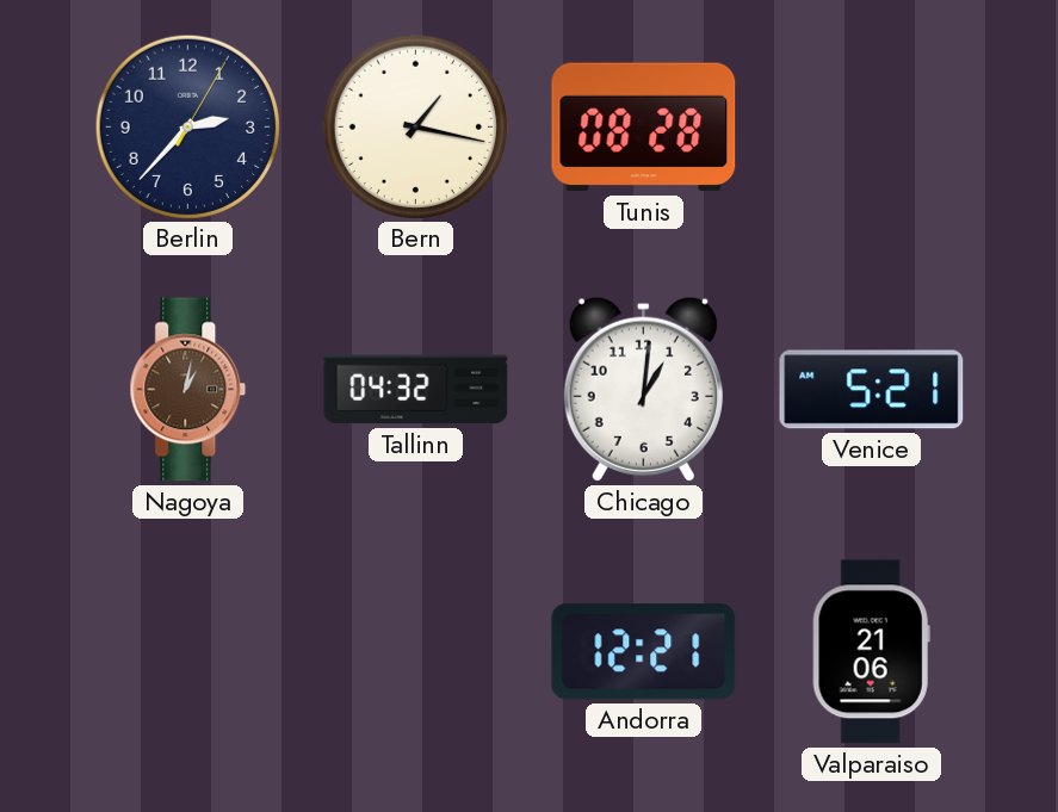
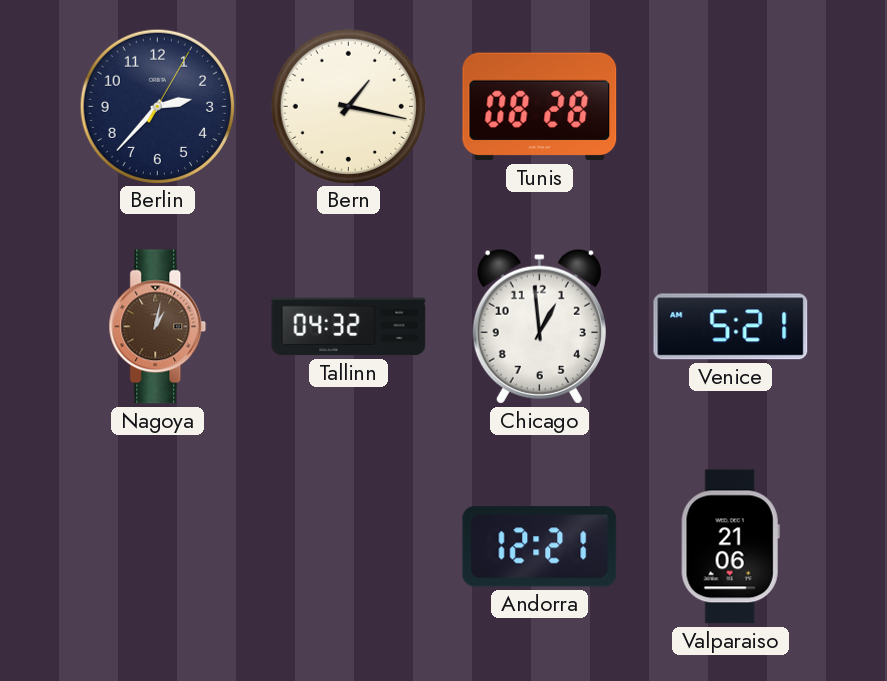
Chicago: 1:01 -> 12:59
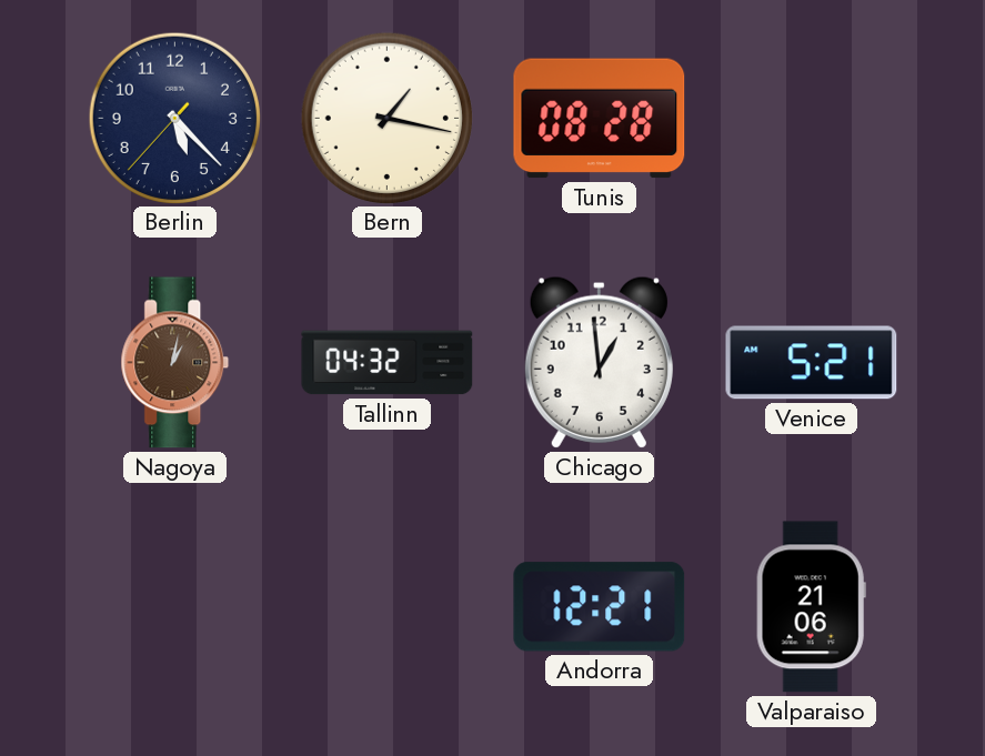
Berlin: 2:37 -> 5:22
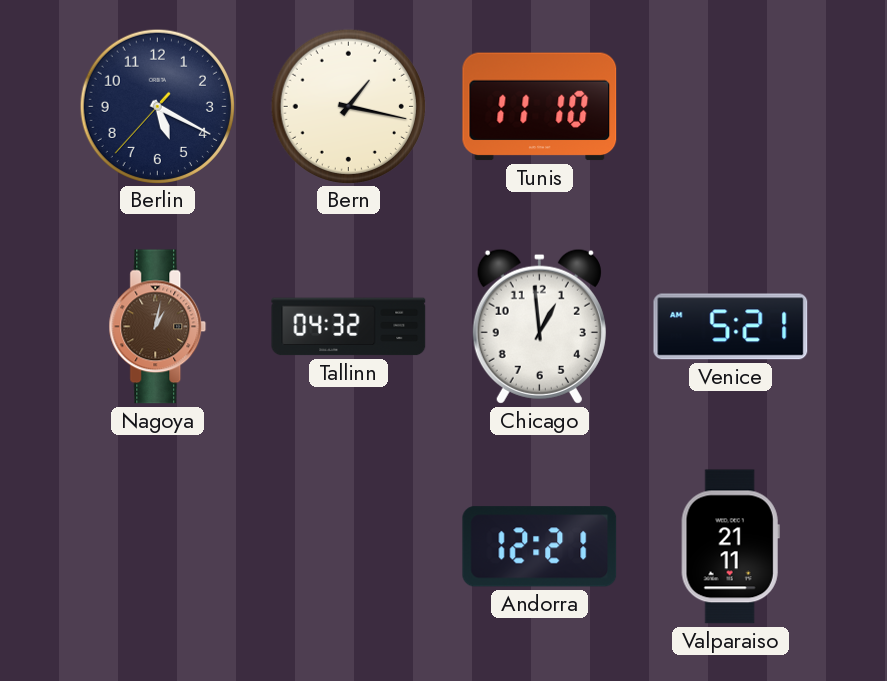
Berlin: 5:22 -> 5:19
Tunis: 08:28 -> 11:10
Valparaiso: 21:06 -> 21:11
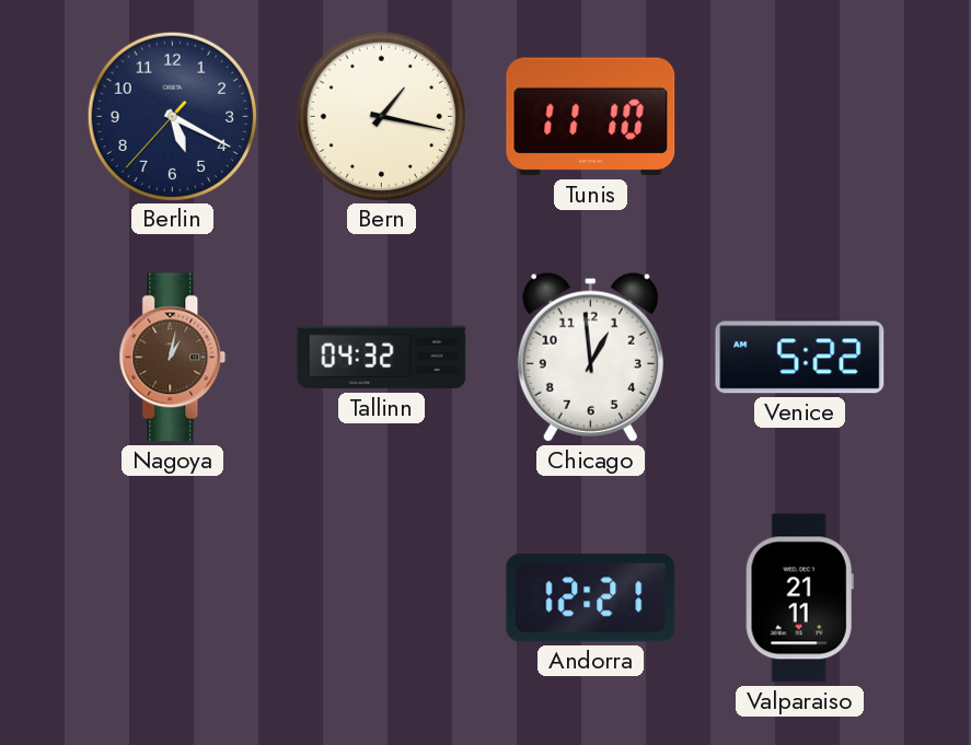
Venice: 5:21 -> 5:22
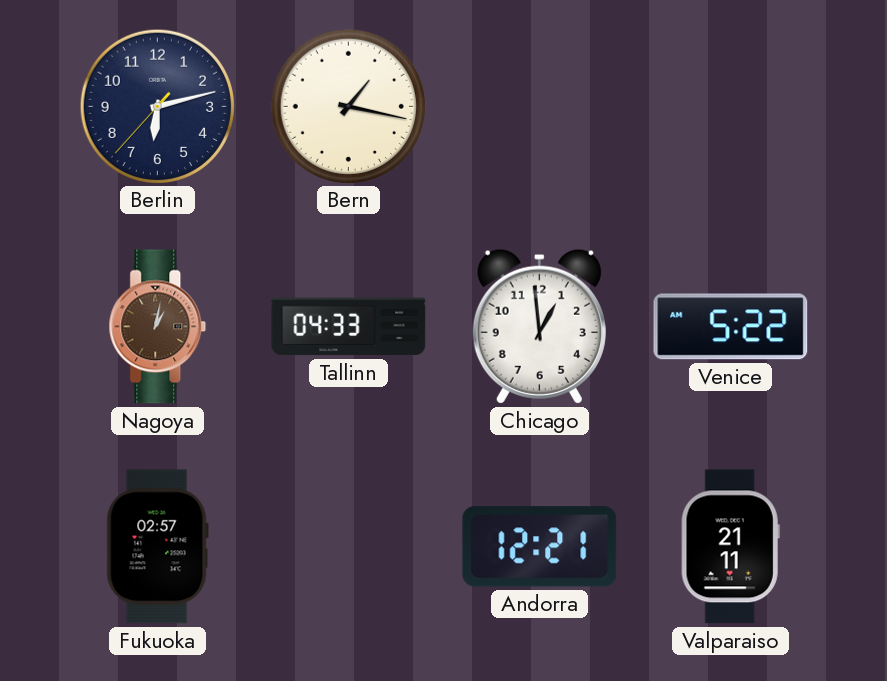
Berlin: 5:19 -> 6:12
Tunis: 11:10 -> none
Tallinn: 04:32 -> 04:33
Fukuoka: none -> 02:57
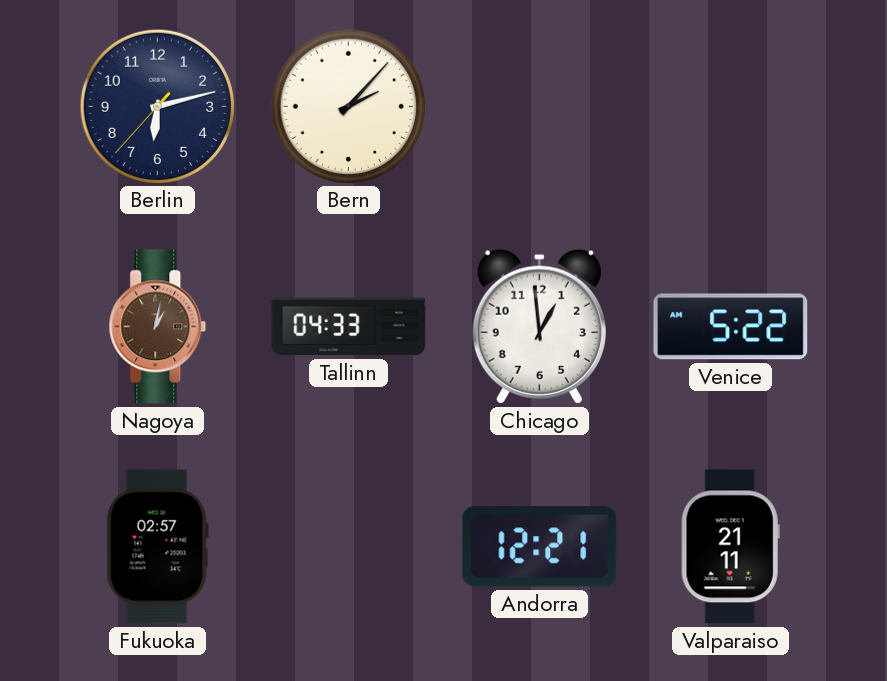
Bern: 1:17 -> 2:07
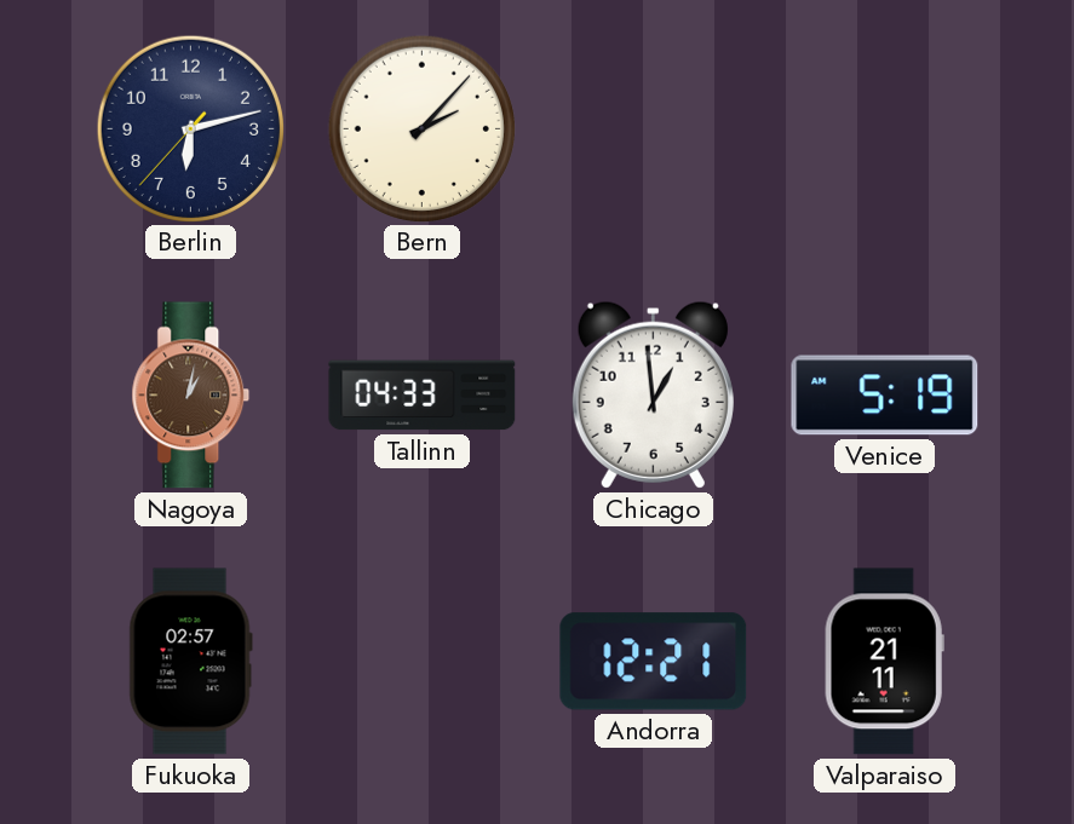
Venice: 5:22 -> 5:19
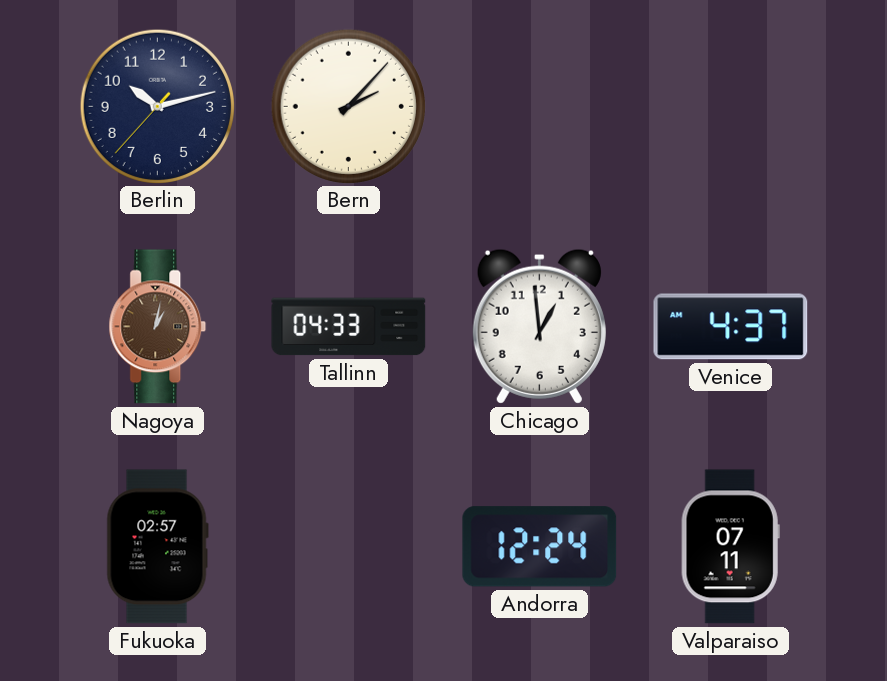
Berlin: 6:12 -> 10:12
Venice: 5:19 -> 4:37
Andorra: 12:21 -> 12:24
Valparaiso: 21:11 -> 07:11
